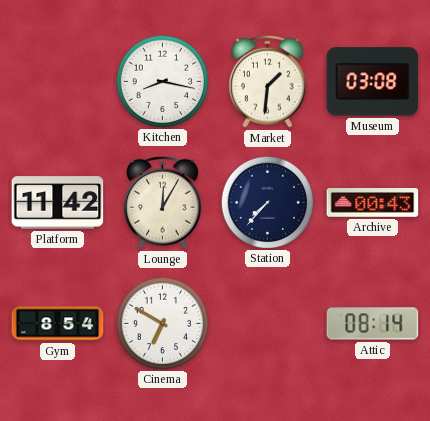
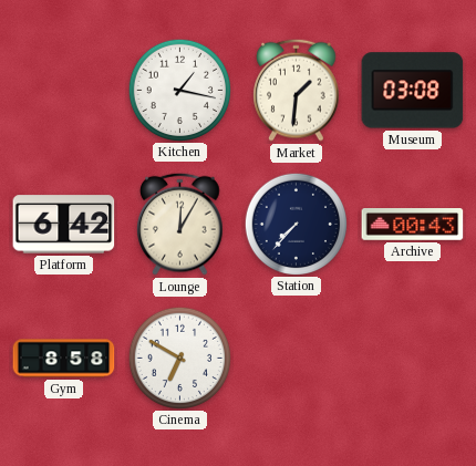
Kitchen: 8:17 -> 1:17
Platform: 11:42 -> 6:42
Gym: 8:54 -> 8:58
Attic: 08:14 -> none
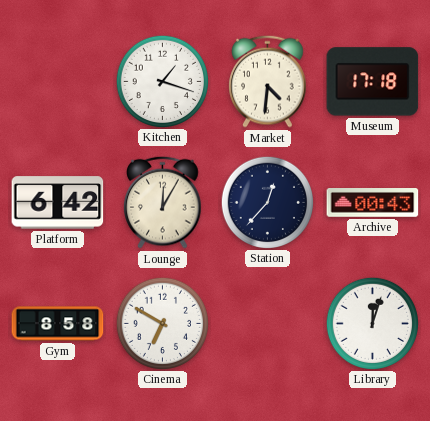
Kitchen: 1:17 -> 1:18
Market: 1:31 -> 4:31
Museum: 03:08 -> 17:18
Station: 7:37 -> 12:37
Library: none -> 12:03
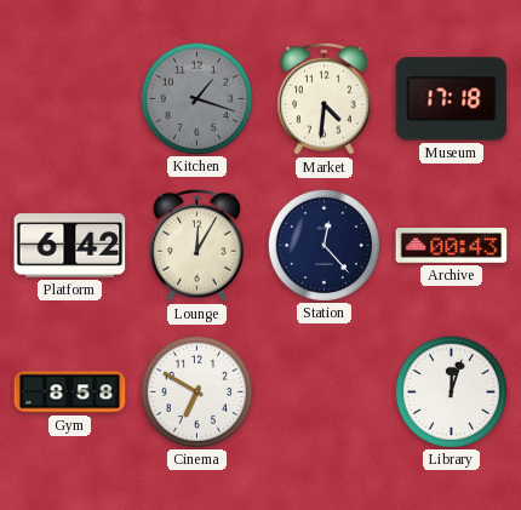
Kitchen dial: white -> grey
Station: 12:37 -> 12:23
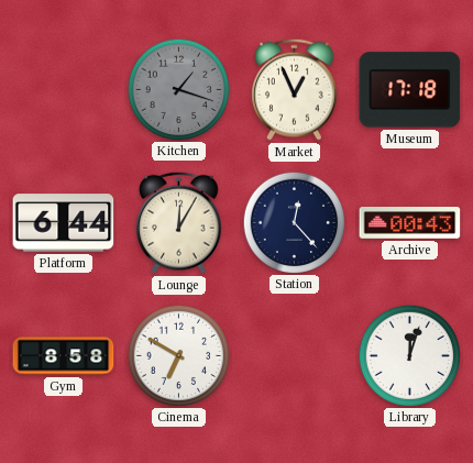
Market: 4:31 -> 12:56
Platform: 6:42 -> 6:44
